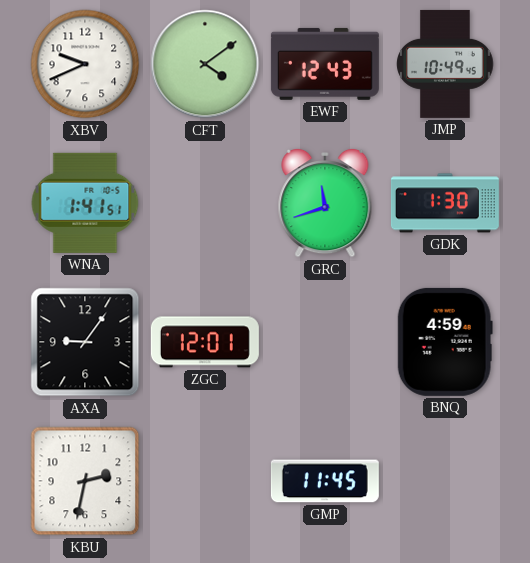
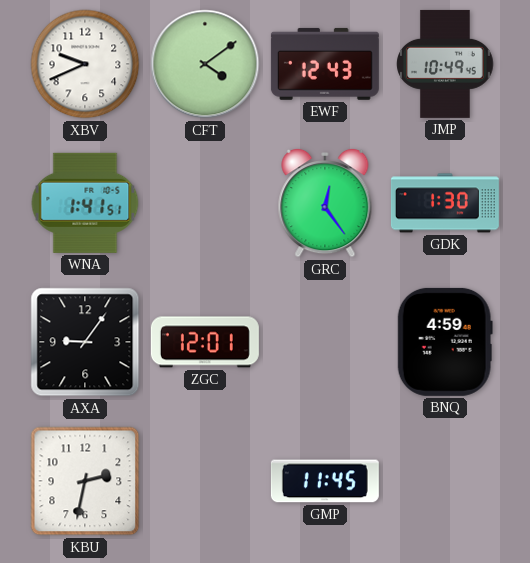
GRC: 11:42 -> 12:24
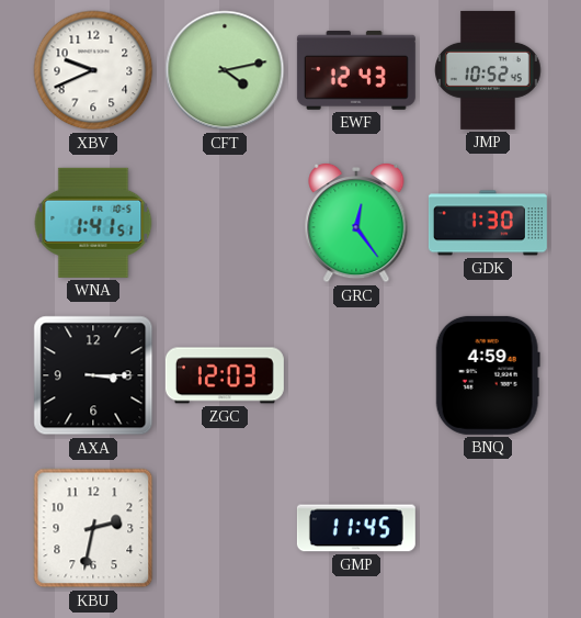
CFT: 4:09 -> 4:13
JMP: 10:49 -> 10:52
AXA: 9:06 -> 3:15
ZGC: 12:01 -> 12:03
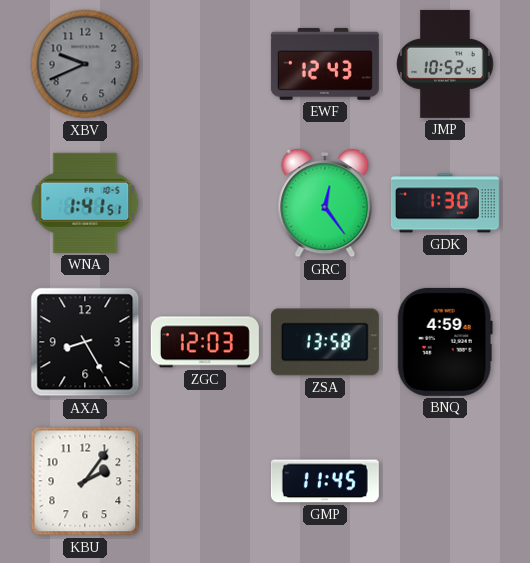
XBV dial: white -> grey
CFT: 4:13 -> none
AXA: 3:15 -> 8:25
ZSA: none -> 13:58
KBU: 2:32 -> 2:06
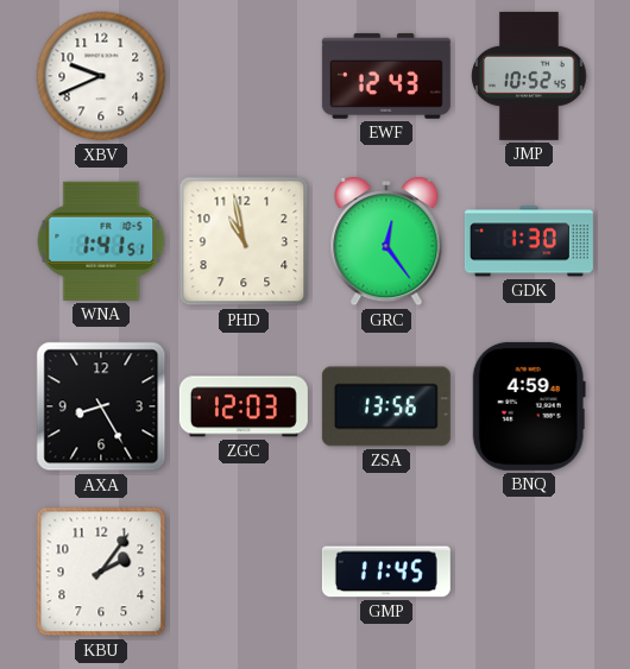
XBV dial: grey -> white
PHD: none -> 10:58
ZSA: 13:58 -> 13:56
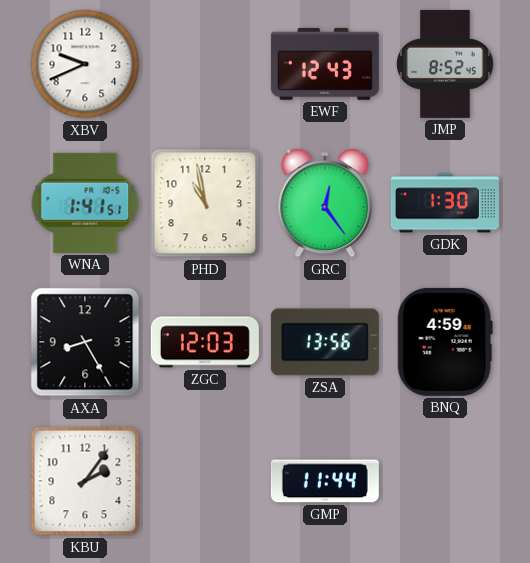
JMP: 10:52 -> 8:52
GMP: 11:45 -> 11:44
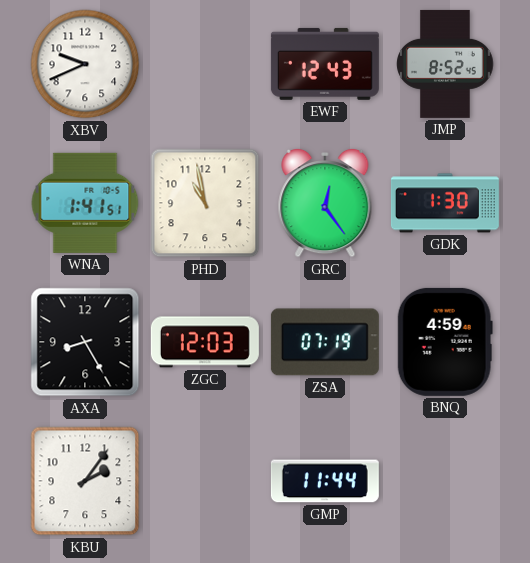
ZSA: 13:56 -> 07:19
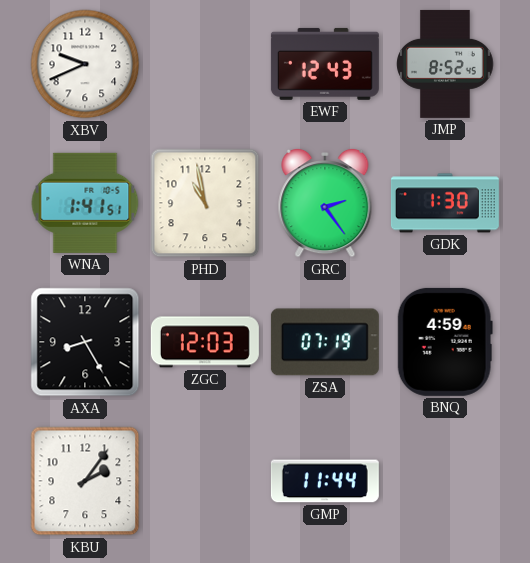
GRC: 12:24 -> 2:24
